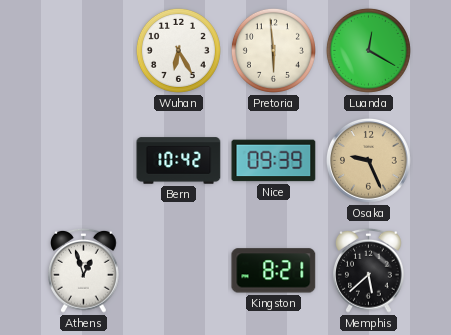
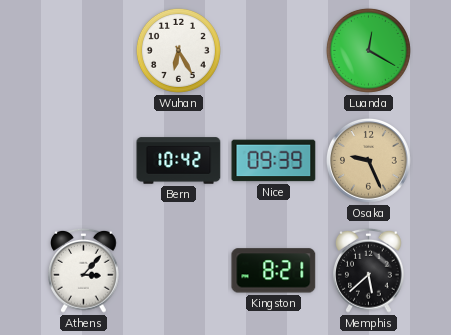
Pretoria: 5:59 -> none
Athens: 12:57 -> 3:07
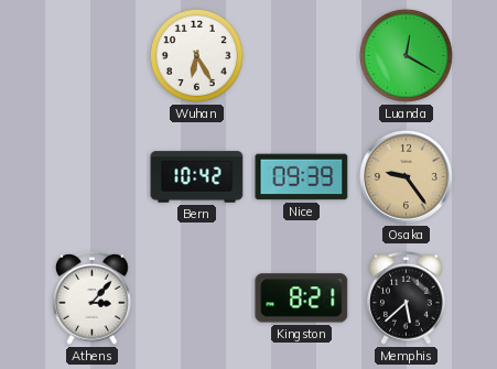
Osaka: 9:26 -> 9:24
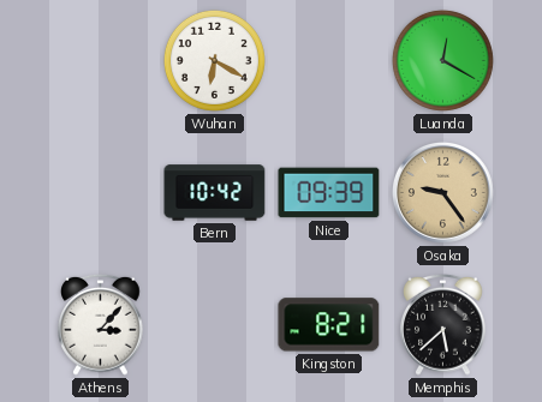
Wuhan: 6:25 -> 6:20
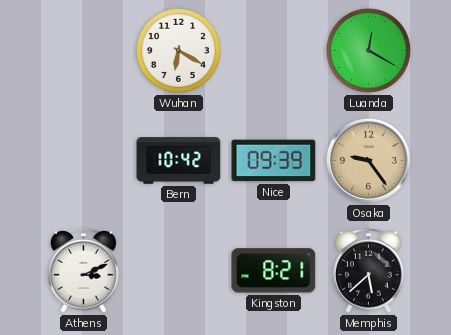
Athens: 3:07 -> 3:11
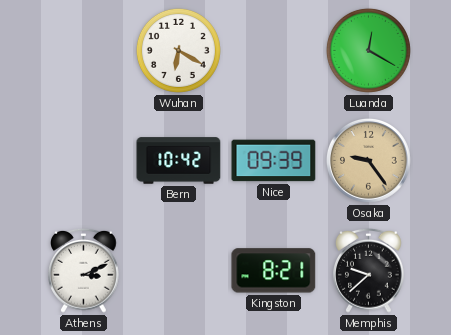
Memphis: 5:38 -> 9:38
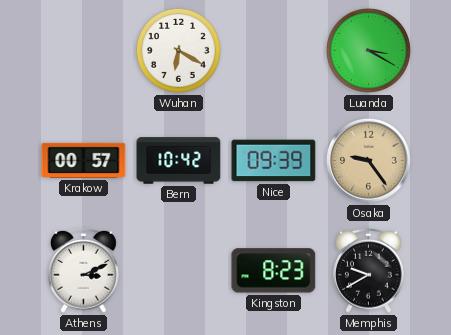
Luanda: 12:20 -> 3:20
Krakow: none -> 00:57
Kingston: 8:21 -> 8:23
Memphis: 9:38 -> 9:40
